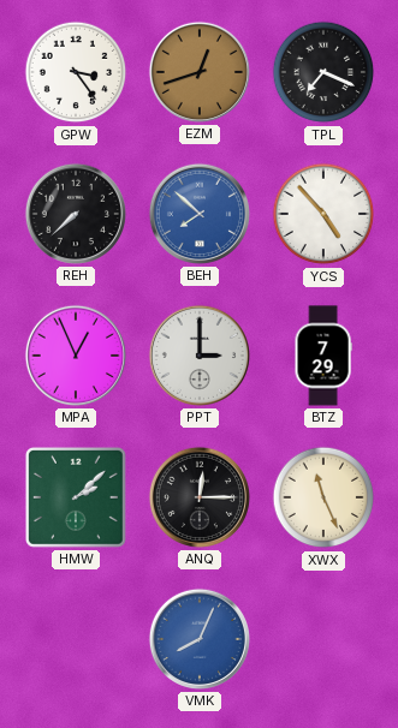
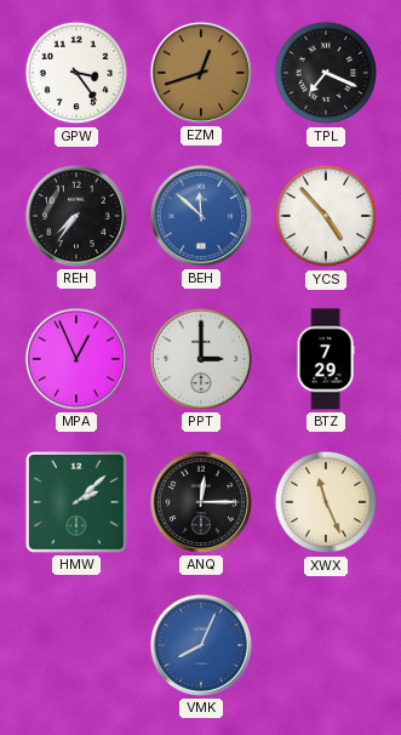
REH: 7:38 -> 7:36
BEH: 7:52 -> 11:52
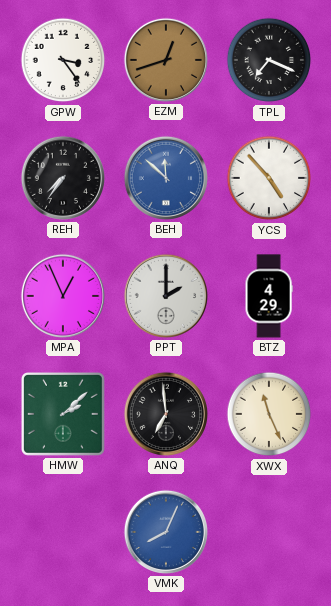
PPT: 3:00 -> 2:00
BTZ: 7:29 -> 4:29
ANQ: 12:15 -> 6:59
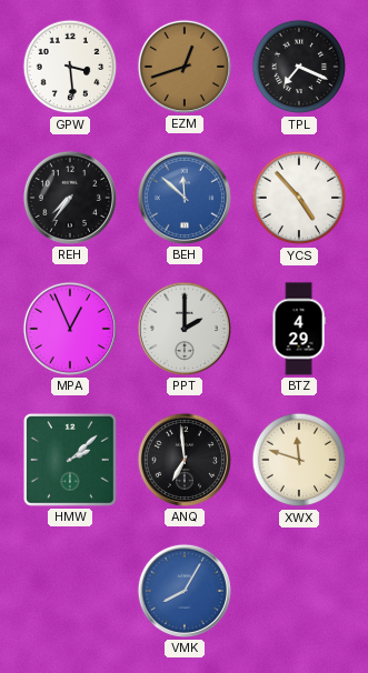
GPW: 3:24 -> 3:29
XWX: 11:26 -> 11:48
VMK: 8:04 -> 8:05
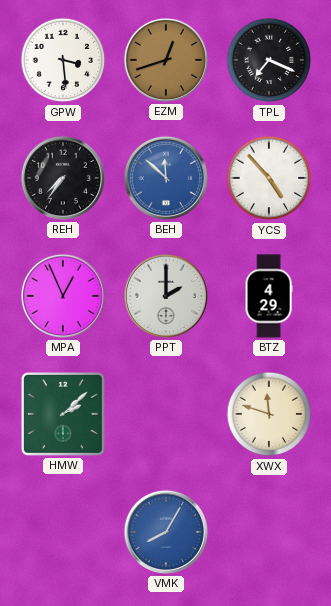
ANQ: 6:59 -> none
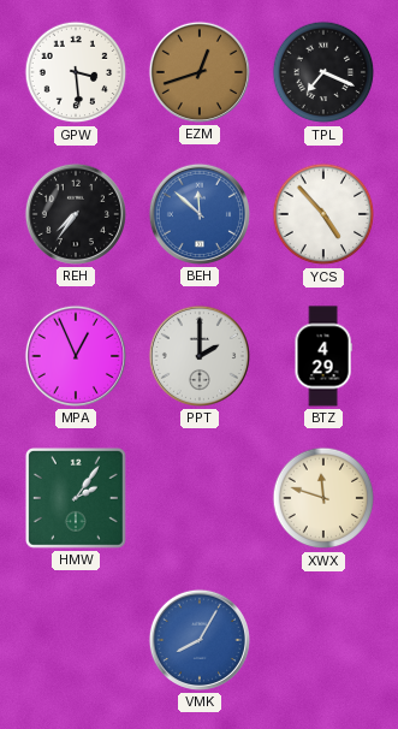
HMW: 2:08 -> 2:06
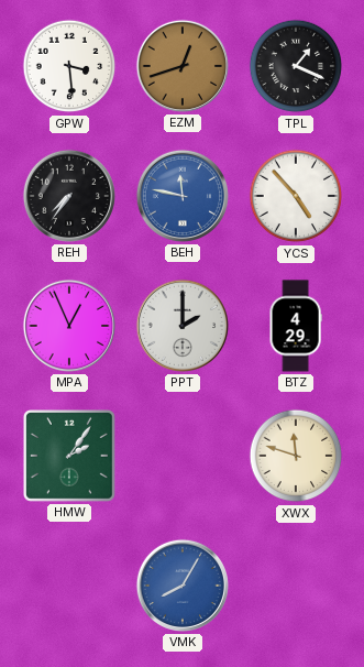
TPL: 7:19 -> 1:19
BEH: 11:52 -> 11:47
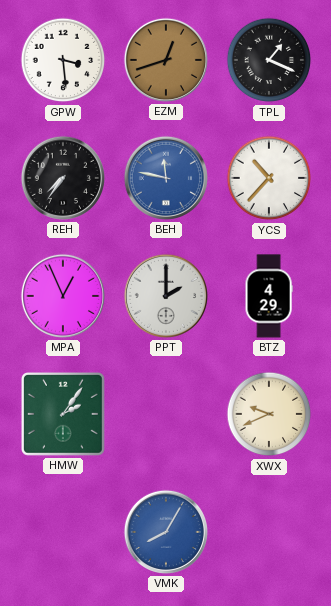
YCS: 4:53 -> 10:37
XWX: 11:48 -> 9:41
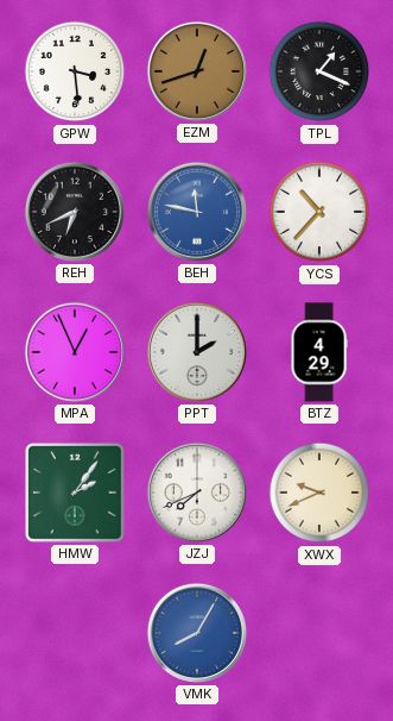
REH: 7:36 -> 6:41
JZJ: none -> 7:41
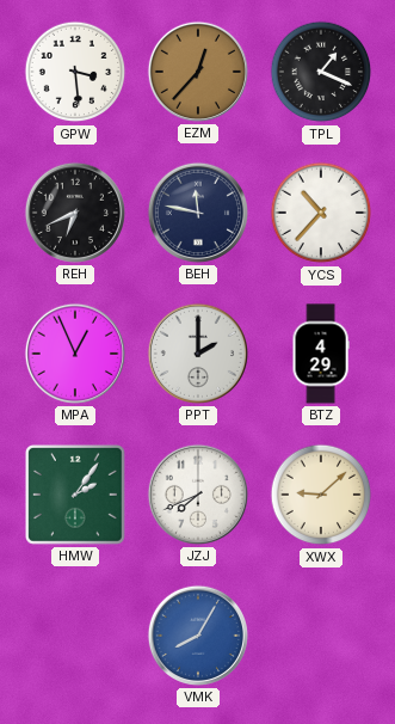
EZM: 12:42 -> 12:37
BEH dial: blue -> navy
XWX: 9:41 -> 9:08
